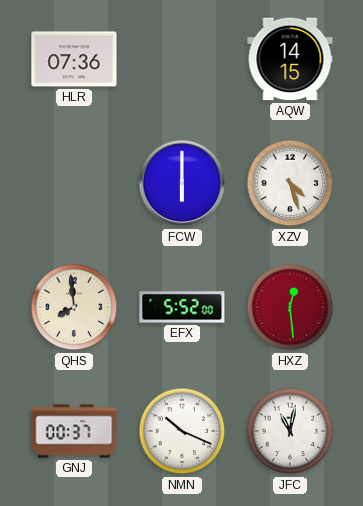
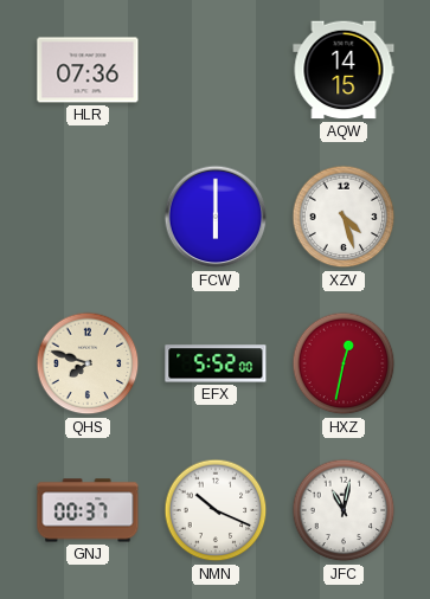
QHS: 7:59 -> 7:48
HXZ: 12:29 -> 12:32
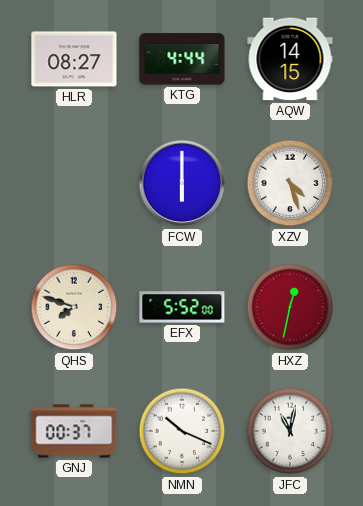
HLR: 07:36 -> 08:27
KTG: none -> 4:44
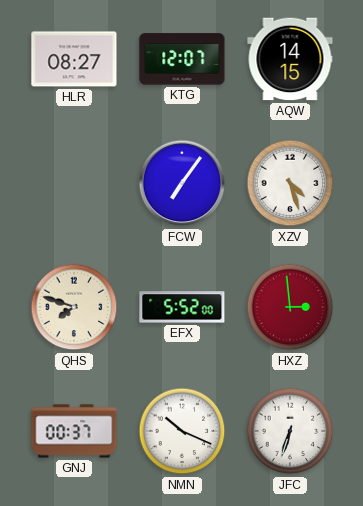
KTG: 4:44 -> 12:07
FCW: 6:00 -> 7:06
HXZ: 12:32 -> 2:59
JFC: 11:02 -> 6:33
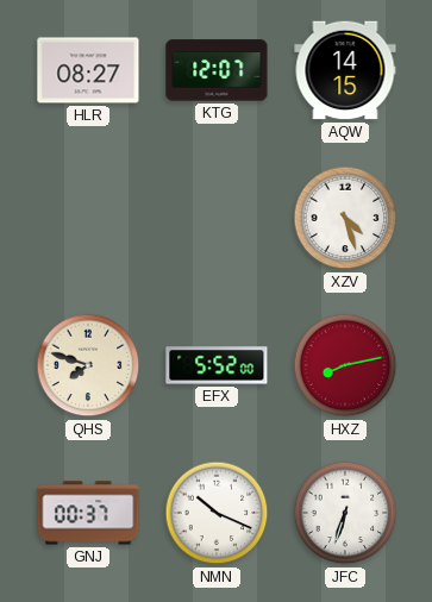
FCW: 7:06 -> none
HXZ: 2:59 -> 8:13
